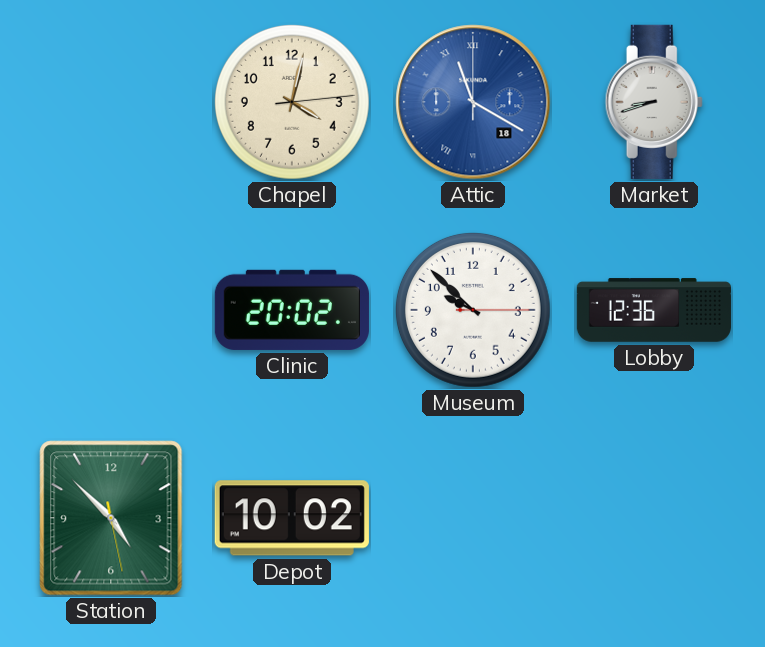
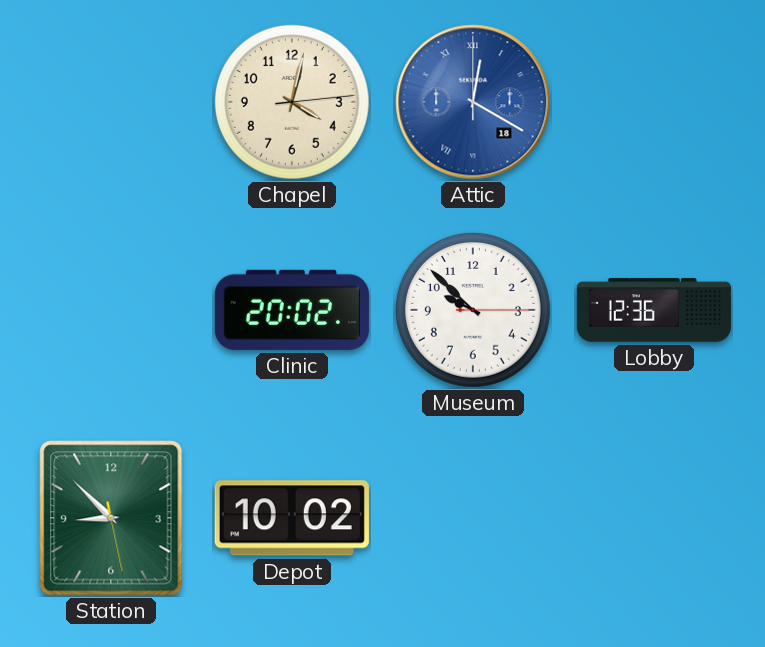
Attic: 11:20 -> 12:20
Market: 8:42 -> none
Station: 4:52 -> 8:52
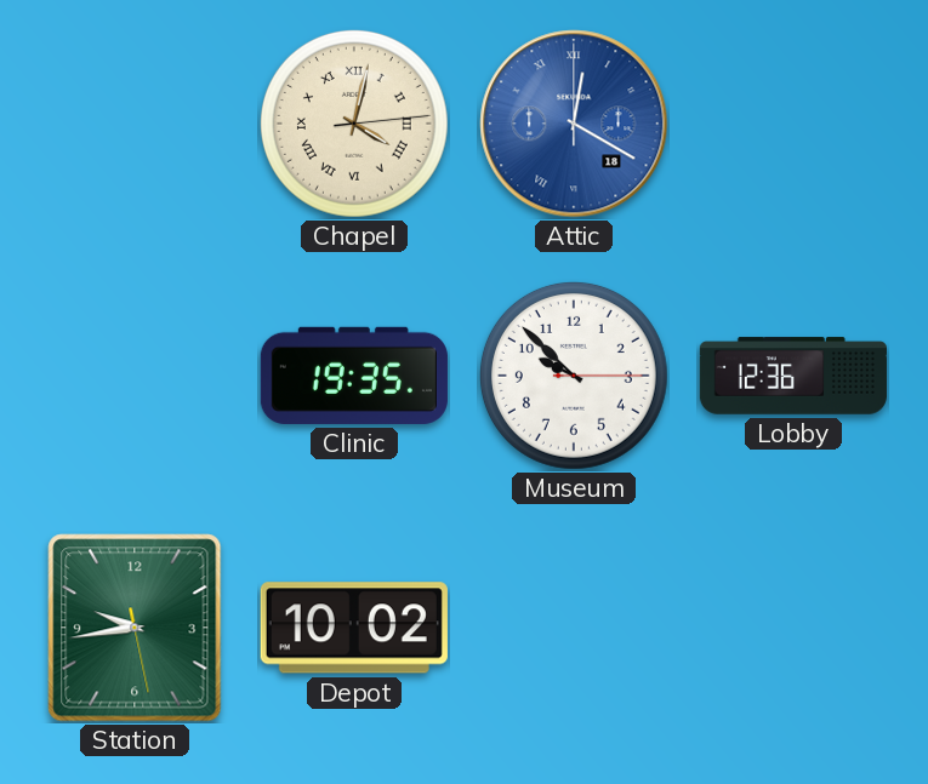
Chapel numerals: Arabic -> Roman
Clinic: 20:02 -> 19:35
Station: 8:52 -> 9:43
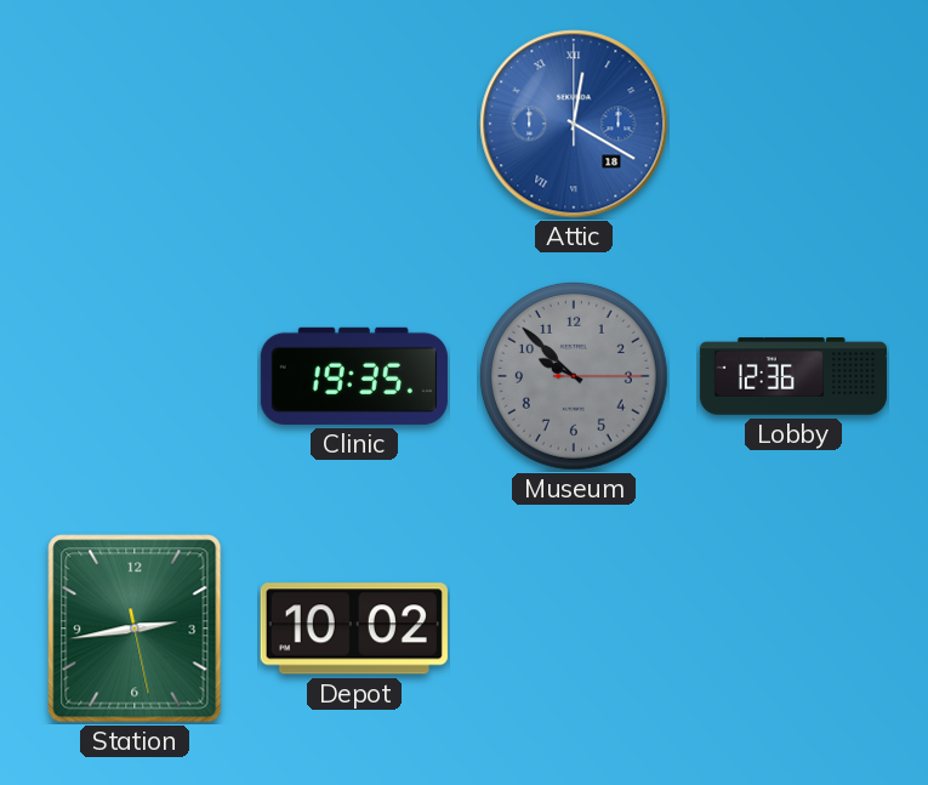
Chapel: 4:02 -> none
Museum dial: white -> grey
Station: 9:43 -> 2:43
